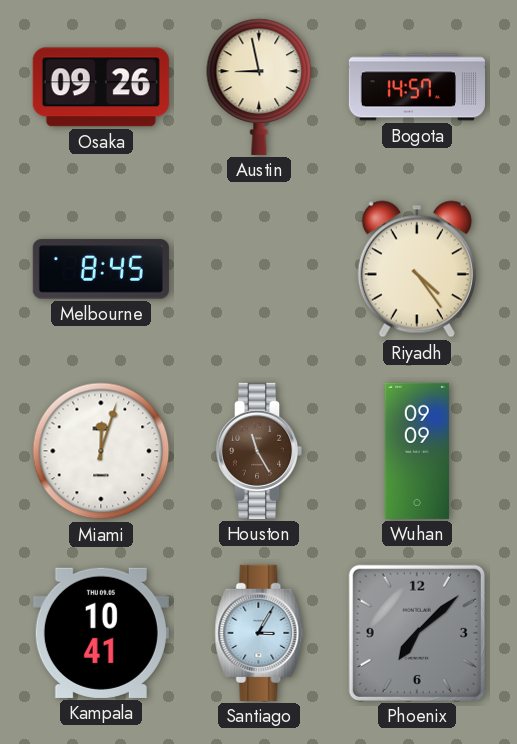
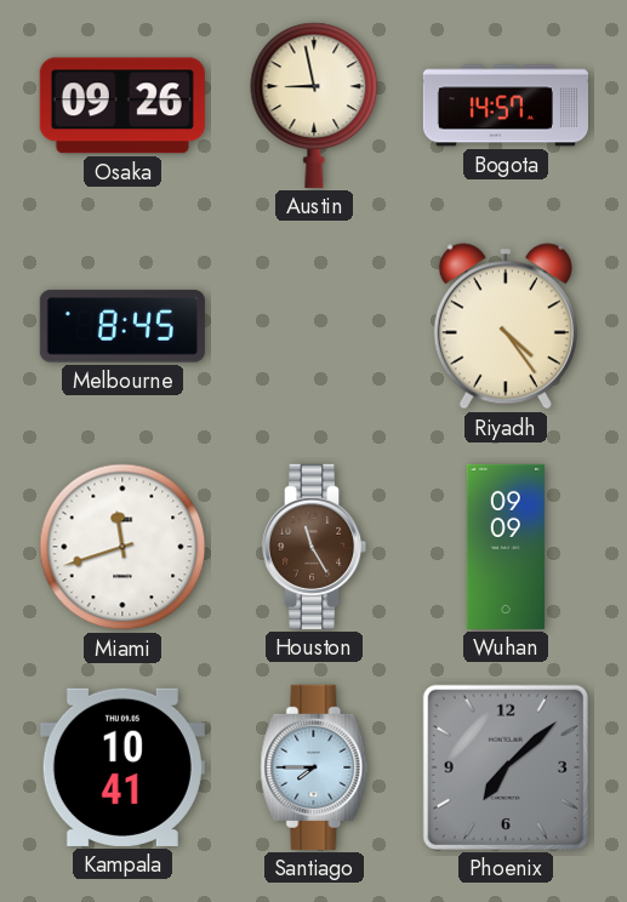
Miami: 12:03 -> 11:42
Santiago: 3:05 -> 7:45
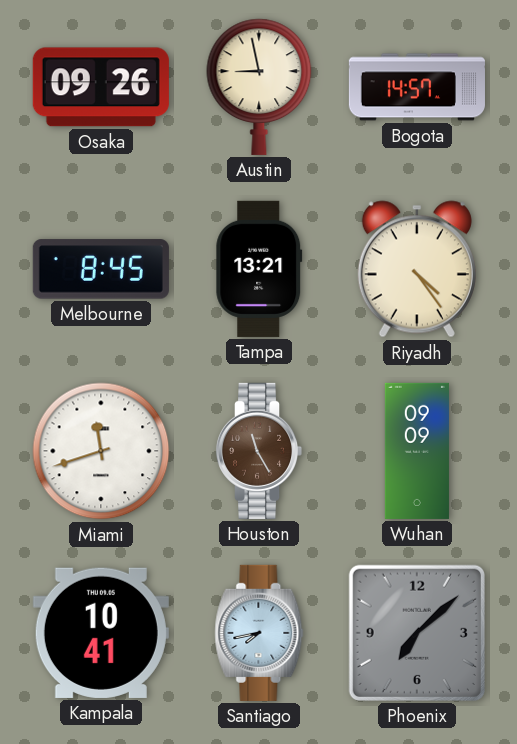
Tampa: none -> 13:21
Santiago: 7:45 -> 7:43
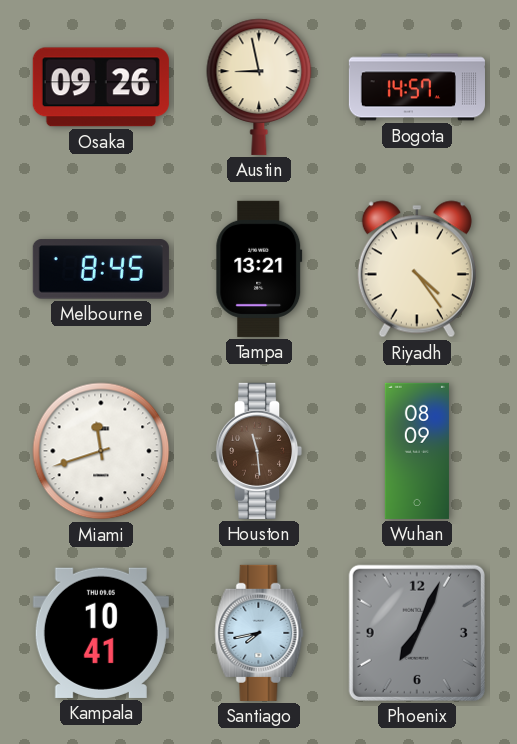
Houston: 11:25 -> 11:29
Wuhan: 09:09 -> 08:09
Phoenix: 7:08 -> 7:04
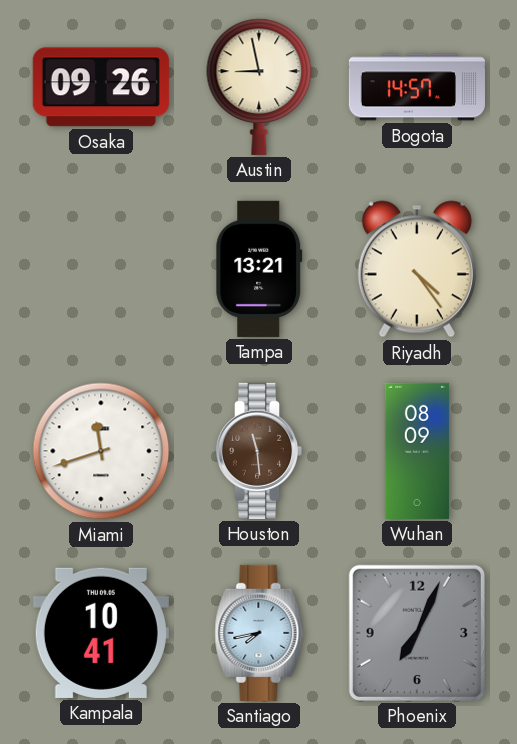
Melbourne: 8:45 -> none
